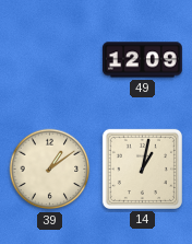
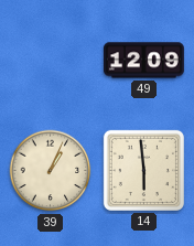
39: 1:09 -> 1:04
14: 1:02 -> 5:59
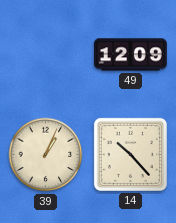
14: 5:59 -> 10:23
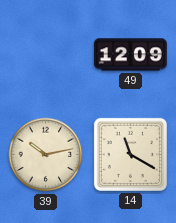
39: 1:04 -> 10:13
14: 10:23 -> 11:20
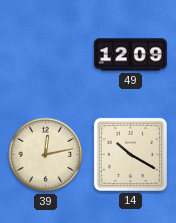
39: 10:13 -> 12:13
14: 11:20 -> 10:20
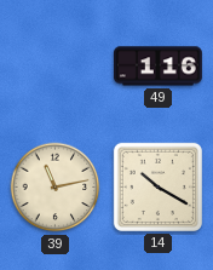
49: 12:09 -> 1:16
39: 12:13 -> 11:13
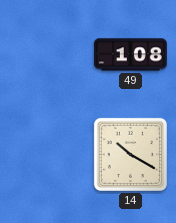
49: 1:16 -> 1:08
39: 11:13 -> none
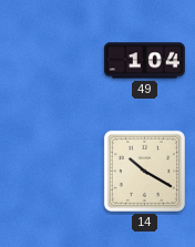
49: 1:08 -> 1:04
